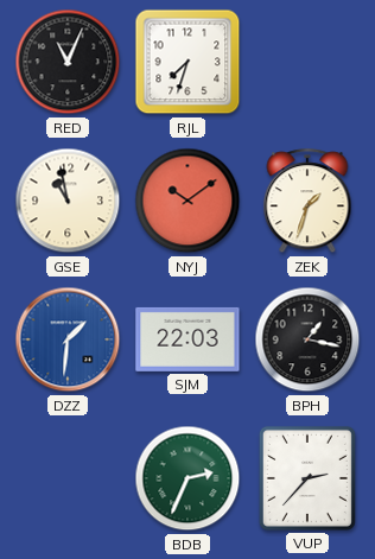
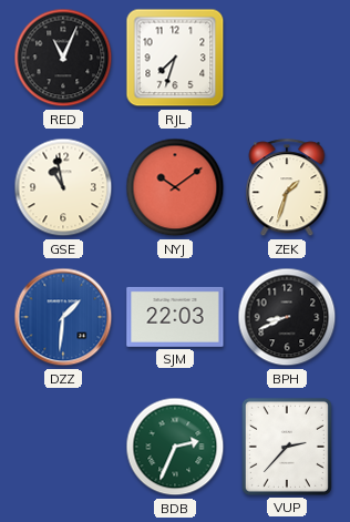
BPH: 1:17 -> 8:41
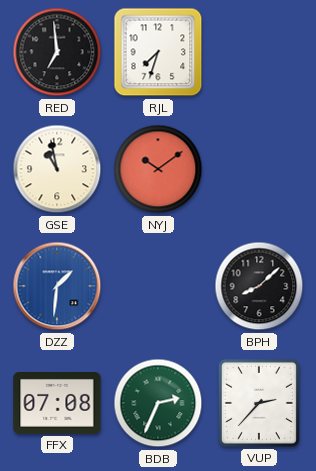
RED: 11:04 -> 6:59
ZEK: 1:33 -> none
SJM: 22:03 -> none
BPH: 8:41 -> 8:08
FFX: none -> 07:08
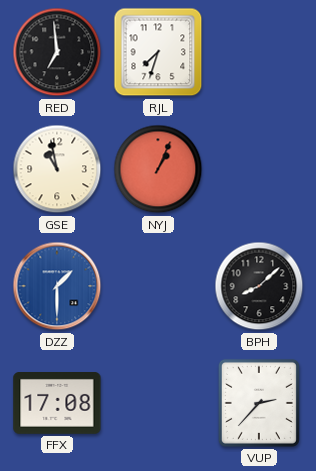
NYJ: 10:09 -> 1:04
DZZ: 1:31 -> 1:30
FFX: 07:08 -> 17:08
BDB: 2:34 -> none
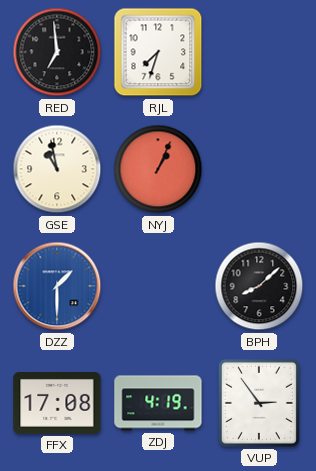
ZDJ: none -> 4:19
VUP: 2:37 -> 2:54
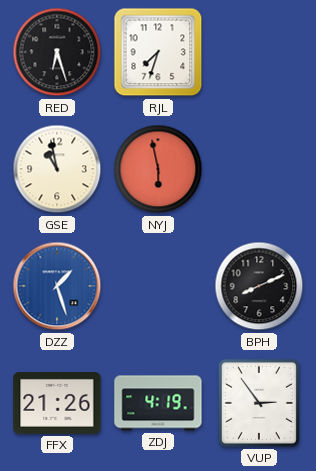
RED: 6:59 -> 6:27
NYJ: 1:04 -> 5:58
DZZ: 1:30 -> 1:27
BPH: 8:08 -> 8:11
FFX: 17:08 -> 21:26
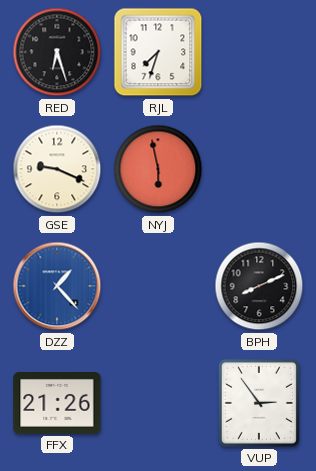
GSE: 10:58 -> 9:19
DZZ: 1:27 -> 1:23
ZDJ: 4:19 -> none
